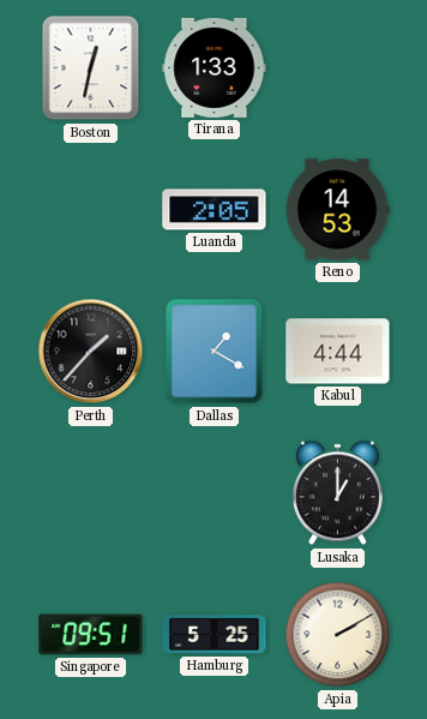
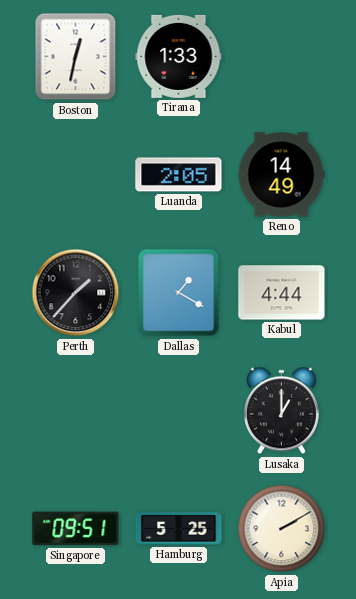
Reno: 14:53 -> 14:49
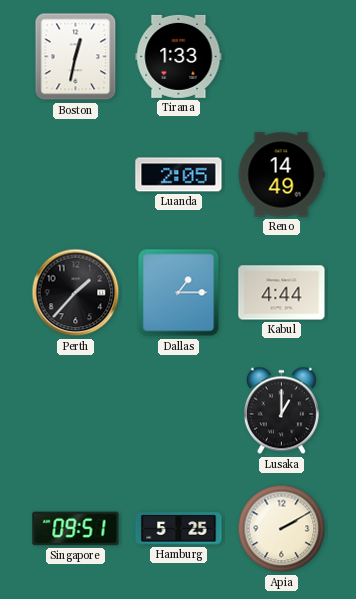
Dallas: 1:20 -> 1:15
